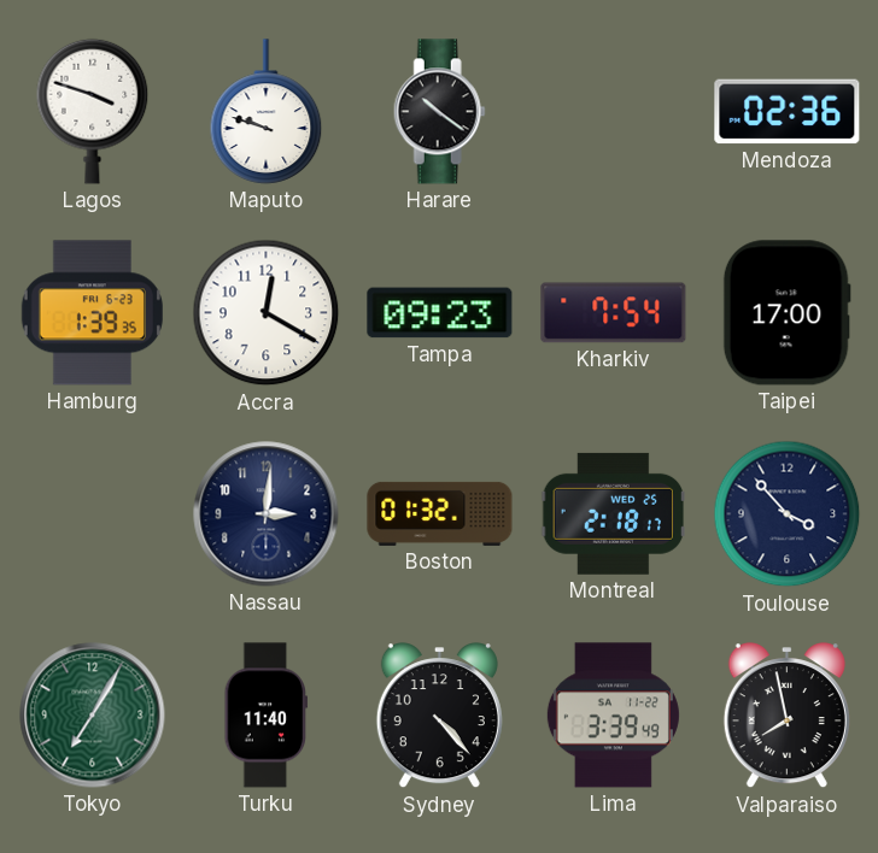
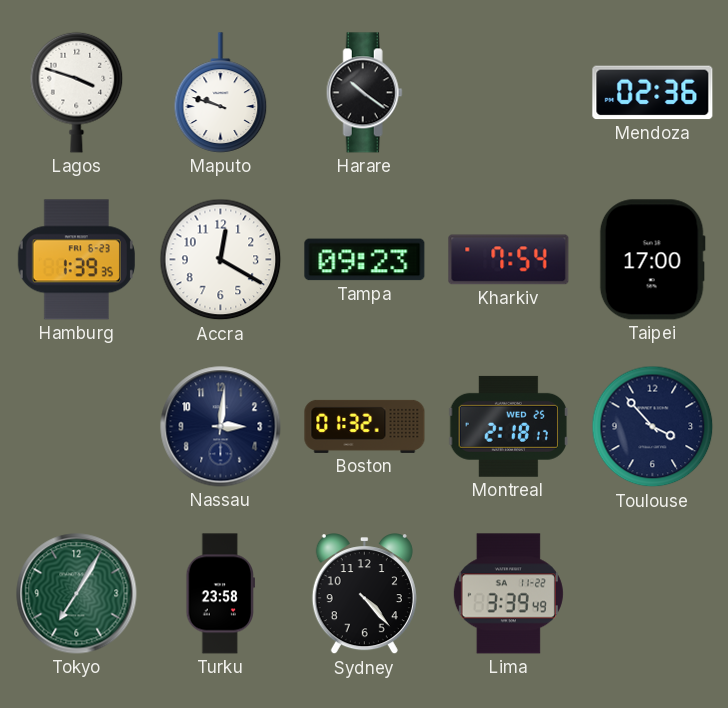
Turku: 11:40 -> 23:58
Valparaiso: 7:58 -> none
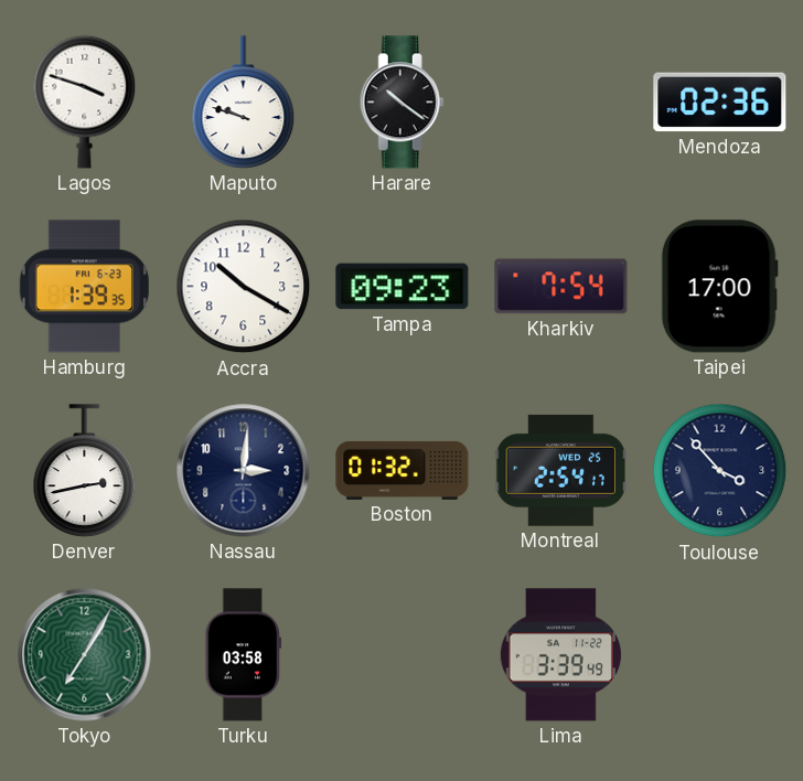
Accra: 12:20 -> 10:20
Denver: none -> 2:43
Montreal: 2:18 -> 2:54
Turku: 23:58 -> 03:58
Sydney: 4:23 -> none
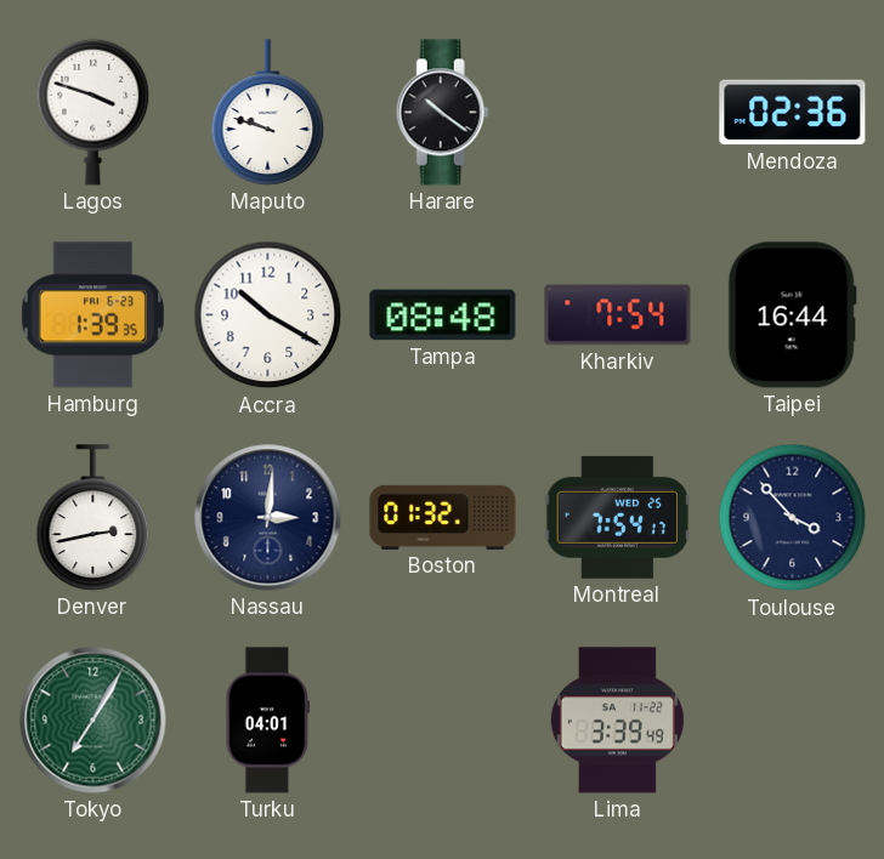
Tampa: 09:23 -> 08:48
Taipei: 17:00 -> 16:44
Montreal: 2:54 -> 7:54
Turku: 03:58 -> 04:01
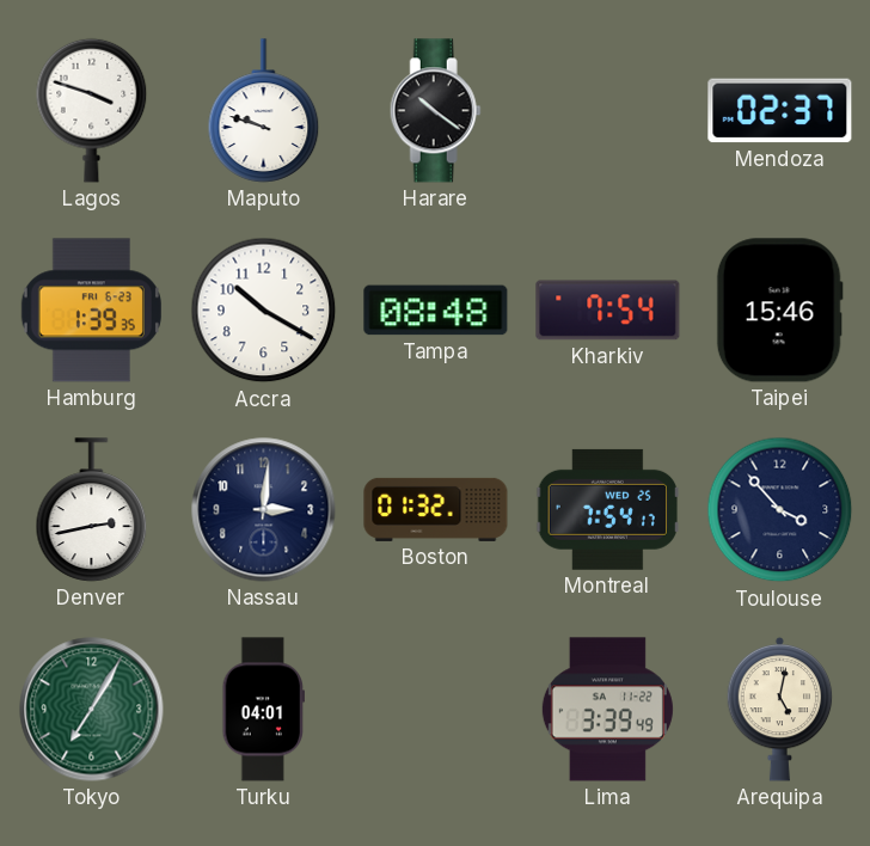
Mendoza: 02:36 -> 02:37
Taipei: 16:44 -> 15:46
Arequipa: none -> 5:02
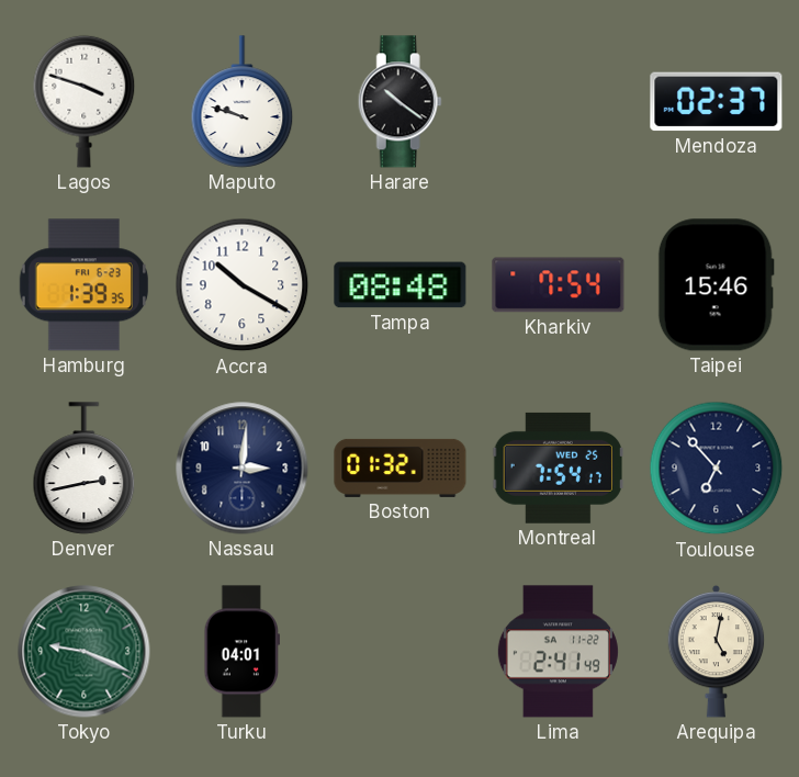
Toulouse: 3:53 -> 6:53
Tokyo: 7:05 -> 9:19
Lima: 3:39 -> 2:41
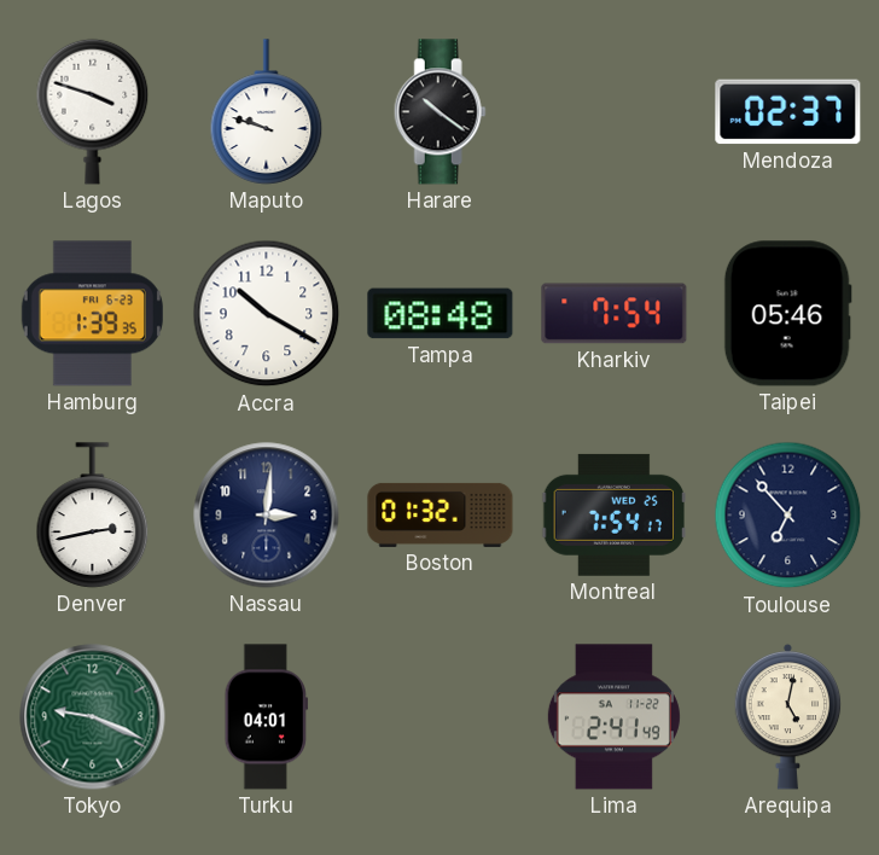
Taipei: 15:46 -> 05:46
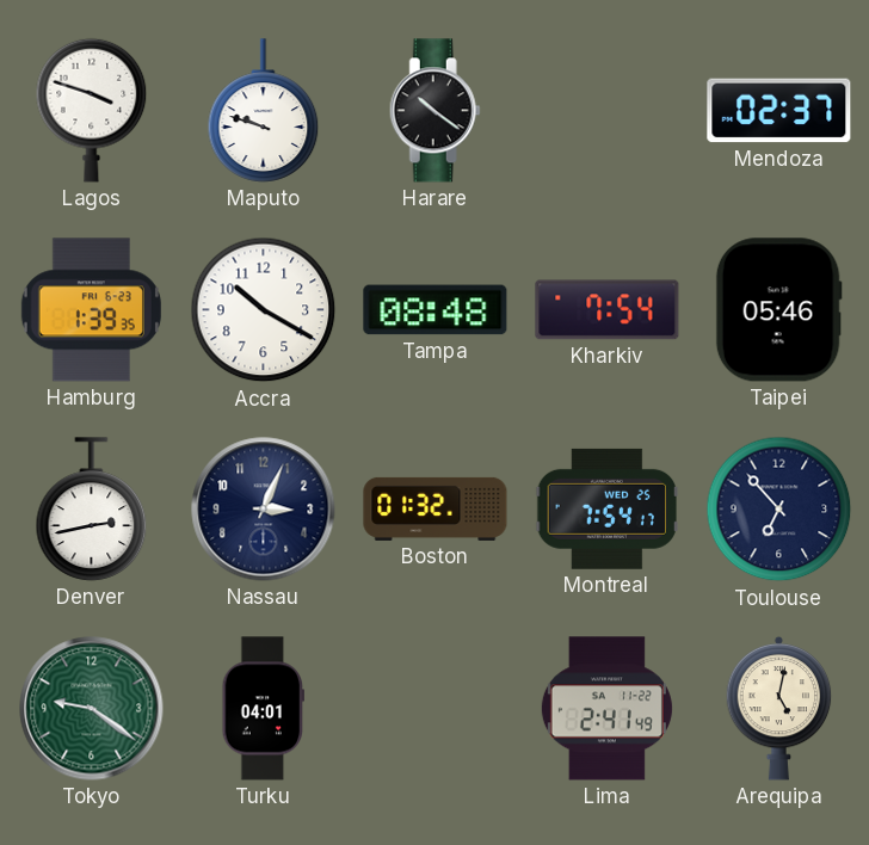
Nassau: 3:01 -> 3:04
Tokyo: 9:19 -> 9:21
